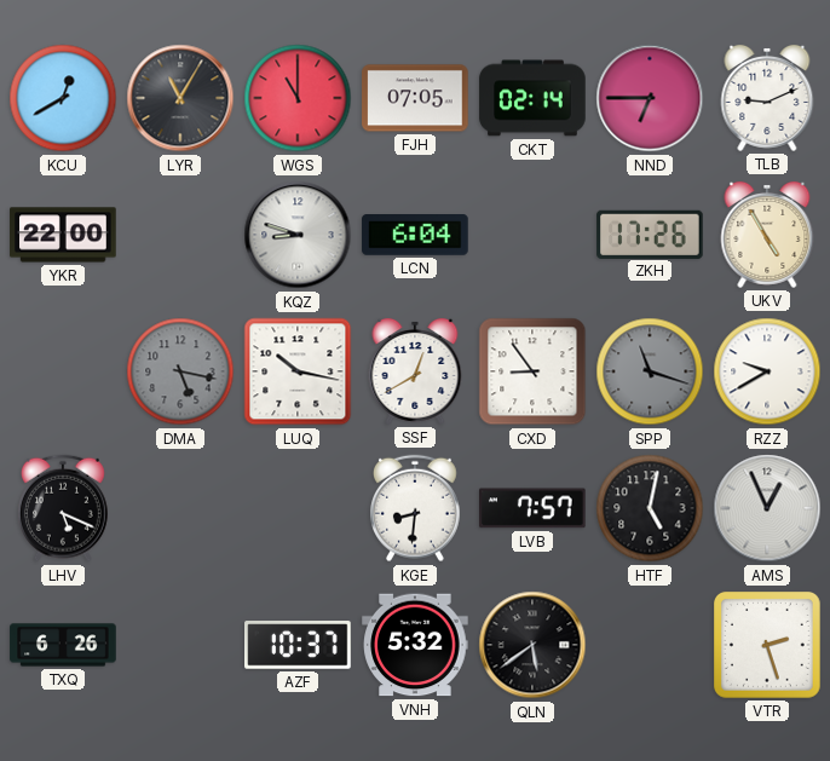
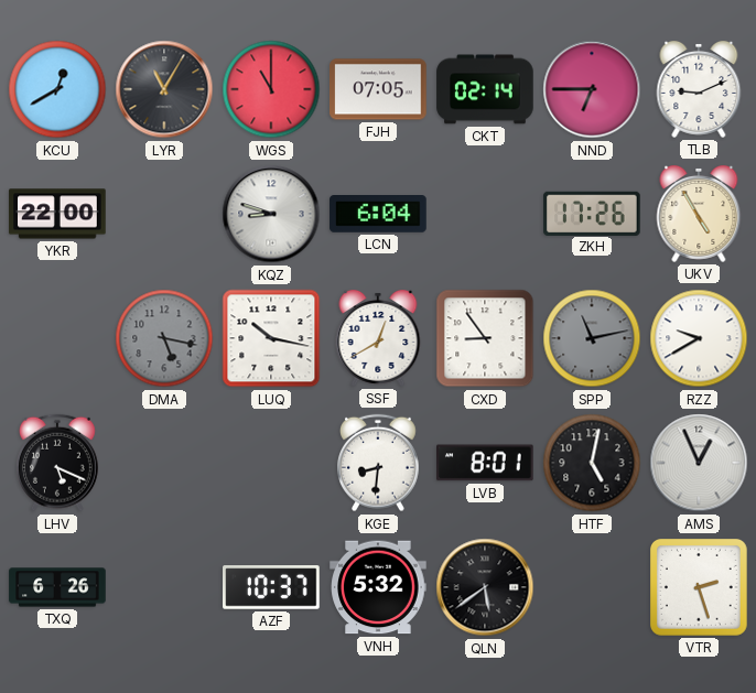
SPP: 11:18 -> 11:13
LVB: 7:57 -> 8:01
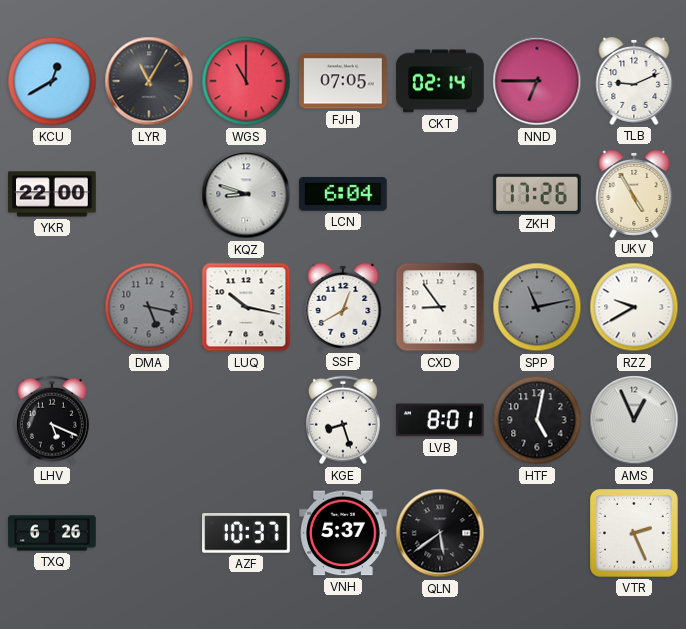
KGE: 8:31 -> 8:27
VNH: 5:32 -> 5:37
VTR: 2:27 -> 2:26
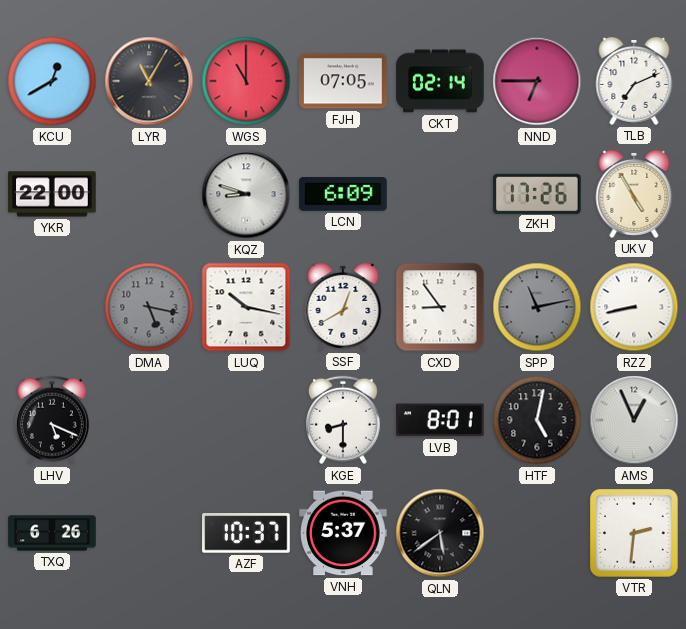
TLB: 9:11 -> 7:11
LCN: 6:04 -> 6:09
RZZ: 9:40 -> 8:43
KGE: 8:27 -> 8:30
VTR: 2:26 -> 2:31
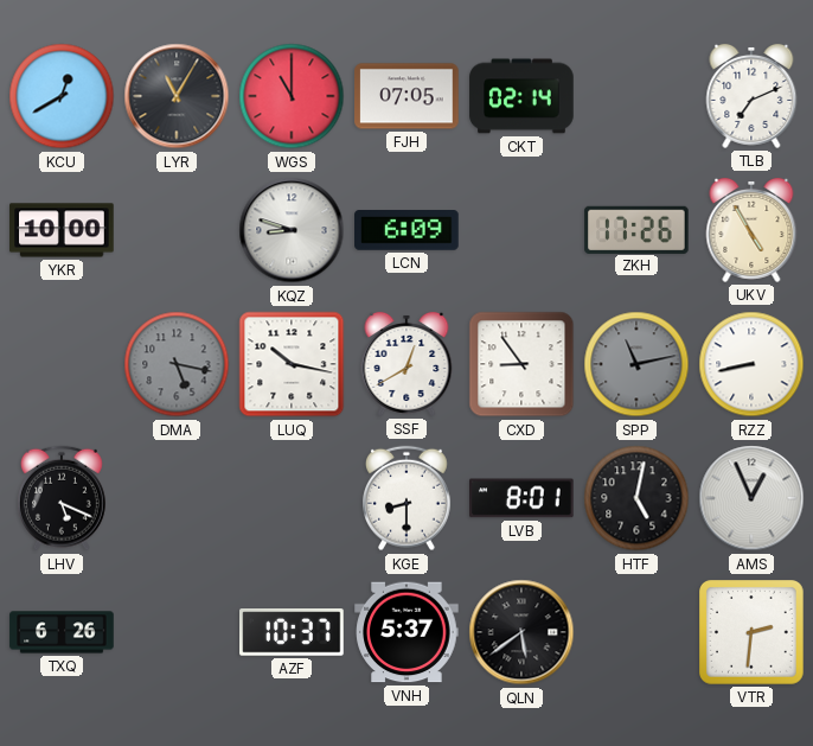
NND: 6:45 -> none
YKR: 22:00 -> 10:00
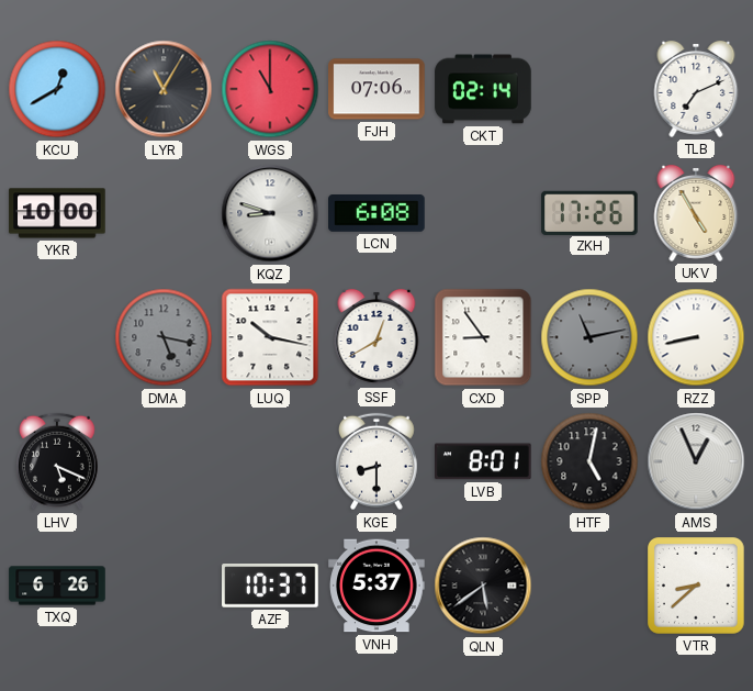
FJH: 07:05 -> 07:06
LCN: 6:09 -> 6:08
VTR: 2:31 -> 8:38
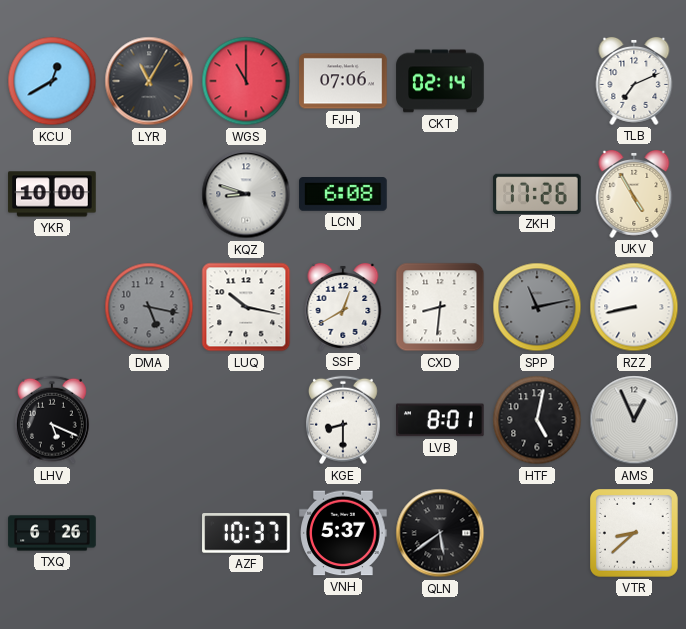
CXD: 8:54 -> 8:31
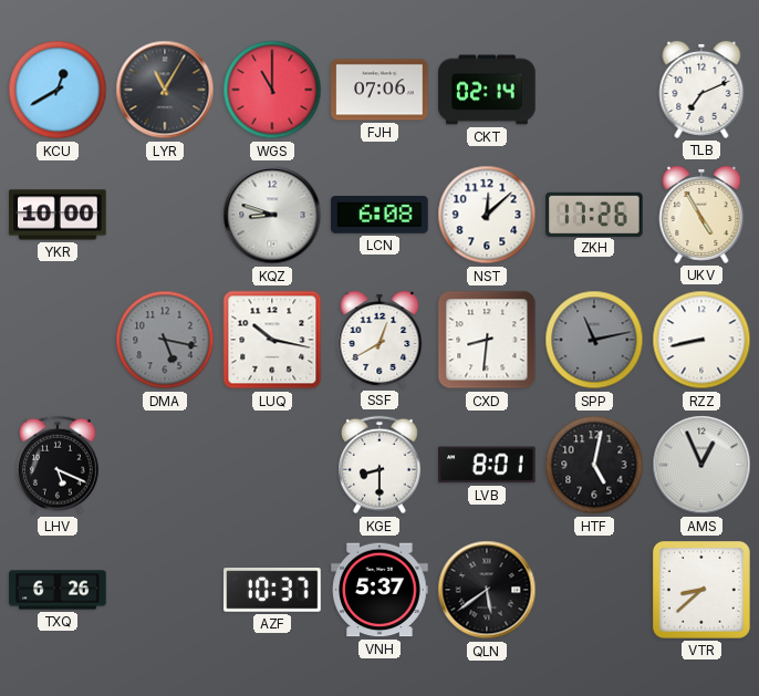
NST: none -> 12:08
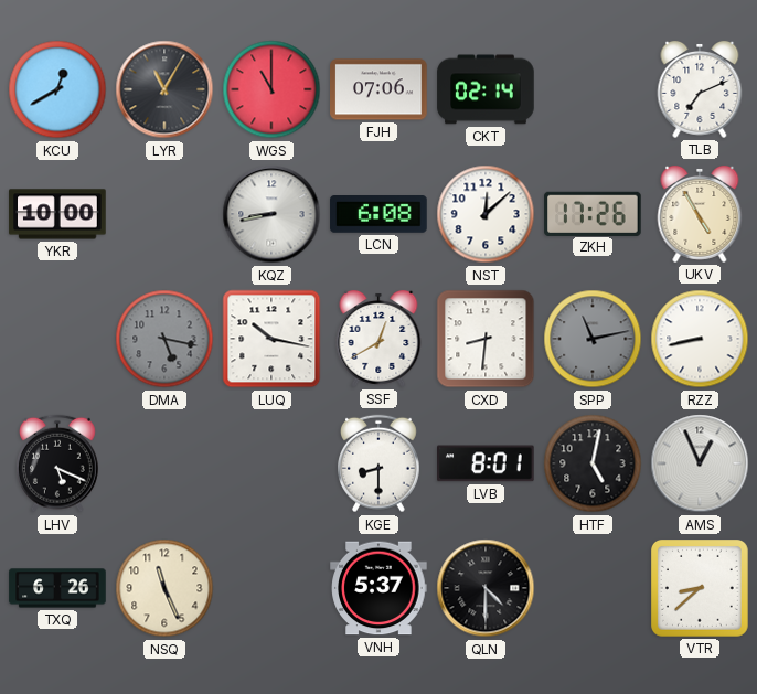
KQZ: 8:48 -> 8:43
NSQ: none -> 11:26
AZF: 10:37 -> none
QLN: 5:39 -> 4:30
